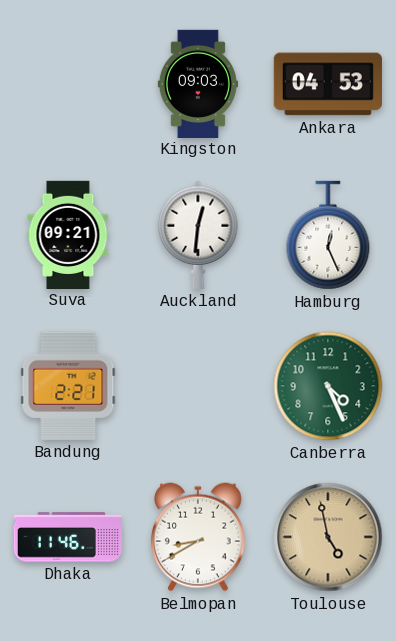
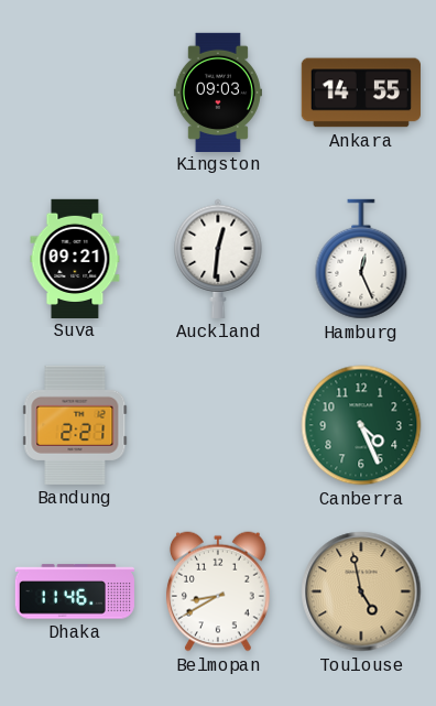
Ankara: 04:53 -> 14:55
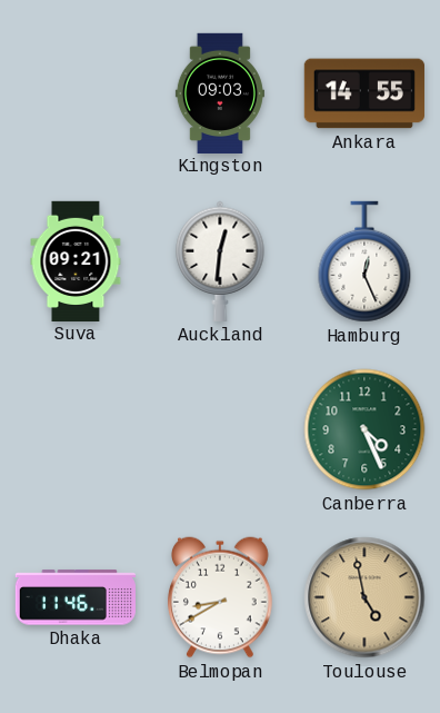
Bandung: 2:21 -> none
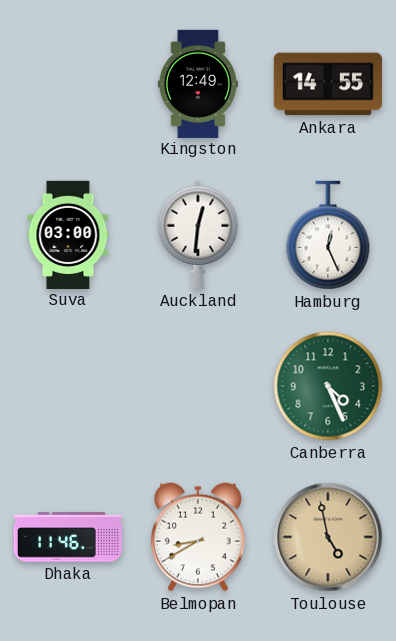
Kingston: 09:03 -> 12:49
Suva: 09:21 -> 03:00
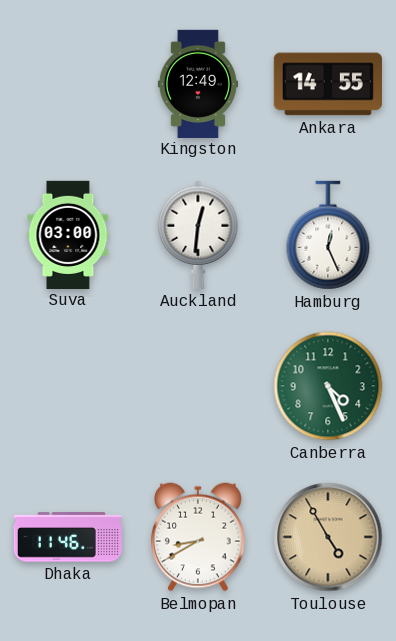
Toulouse: 4:58 -> 4:55
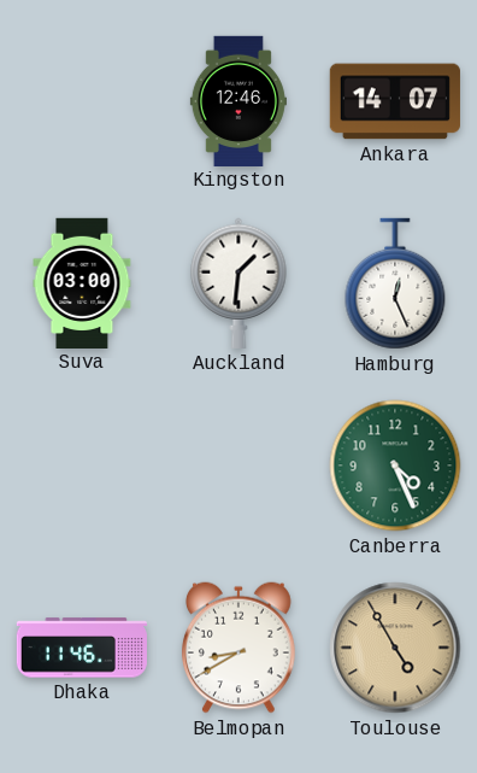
Kingston: 12:49 -> 12:46
Ankara: 14:55 -> 14:07
Auckland: 12:31 -> 1:31
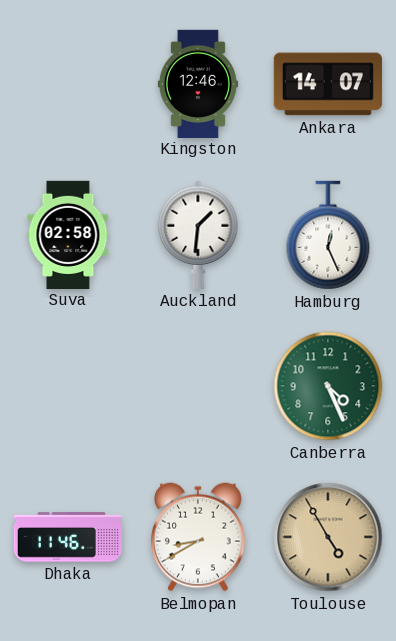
Suva: 03:00 -> 02:58
